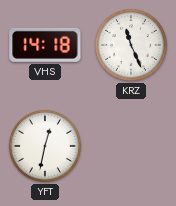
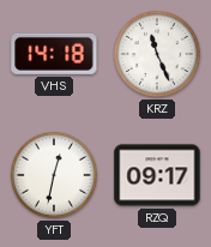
RZQ: none -> 09:17
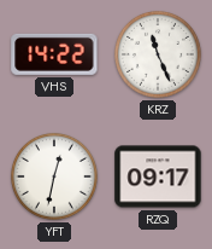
VHS: 14:18 -> 14:22
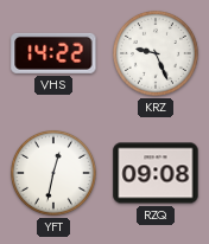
KRZ: 11:26 -> 9:26
RZQ: 09:17 -> 09:08
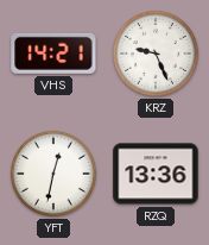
VHS: 14:22 -> 14:21
RZQ: 09:08 -> 13:36
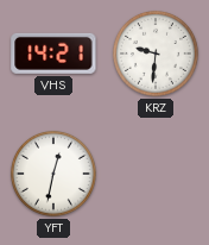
KRZ: 9:26 -> 9:31
RZQ: 13:36 -> none
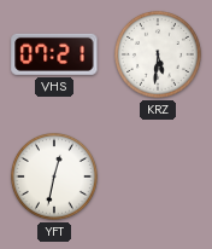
VHS: 14:21 -> 07:21
KRZ: 9:31 -> 5:31
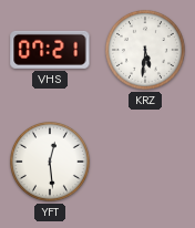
YFT: 12:32 -> 12:29
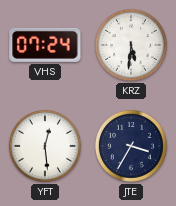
VHS: 07:21 -> 07:24
JTE: none -> 3:35
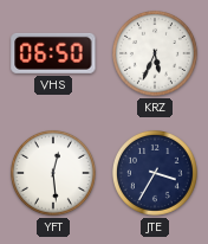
VHS: 07:24 -> 06:50
KRZ: 5:31 -> 5:34
